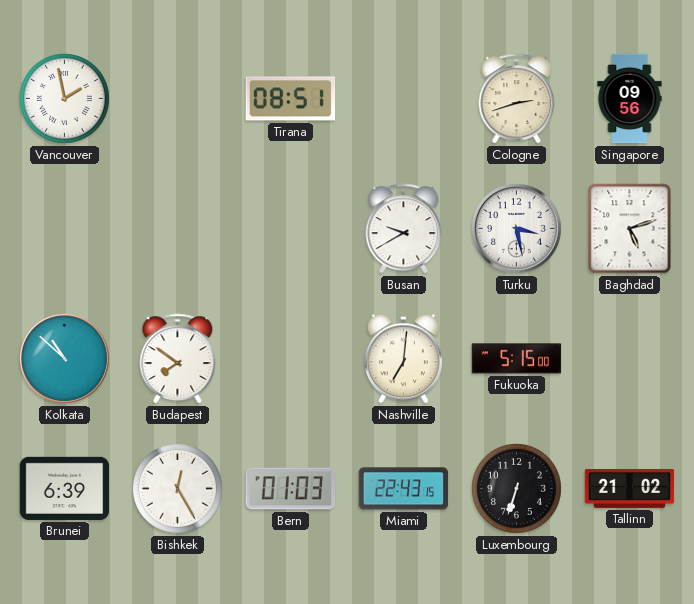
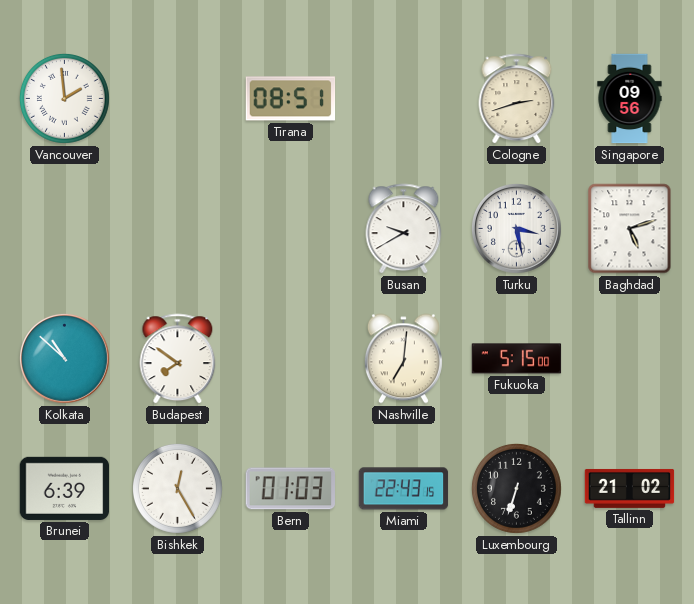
Vancouver: 1:58 -> 1:59
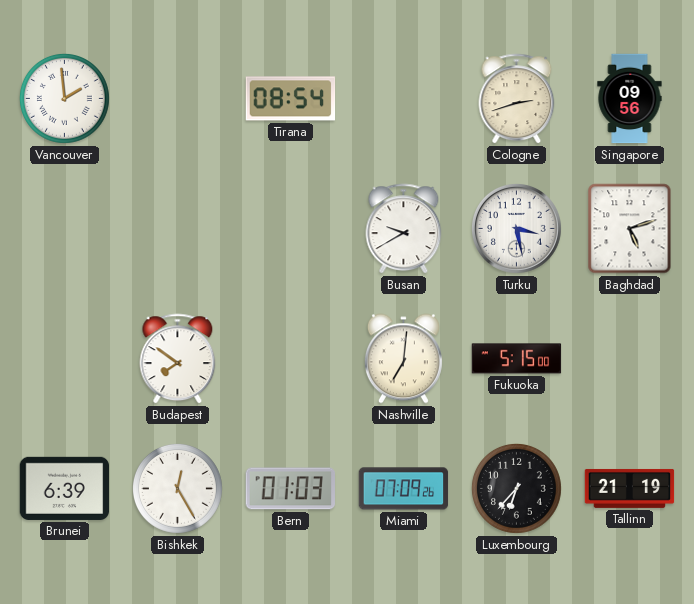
Tirana: 08:51 -> 08:54
Kolkata: 10:52 -> none
Miami: 22:43 -> 07:09
Luxembourg: 6:33 -> 6:37
Tallinn: 21:02 -> 21:19
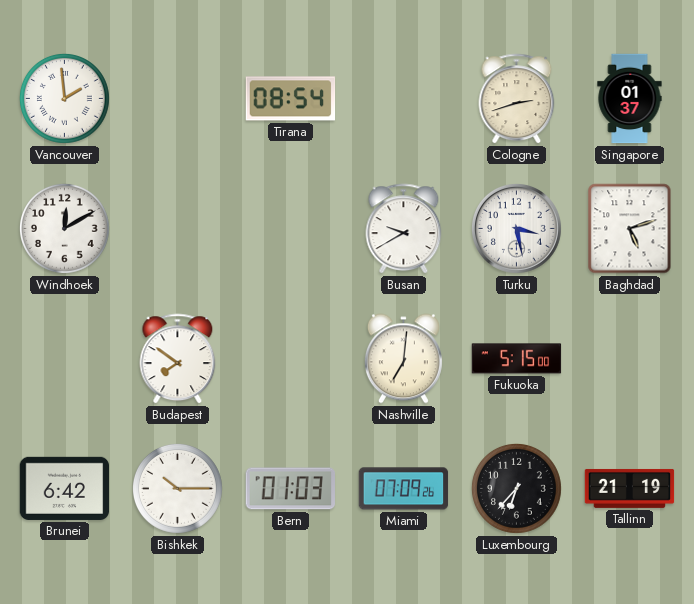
Singapore: 09:56 -> 01:37
Windhoek: none -> 12:10
Brunei: 6:39 -> 6:42
Bishkek: 12:25 -> 10:15
